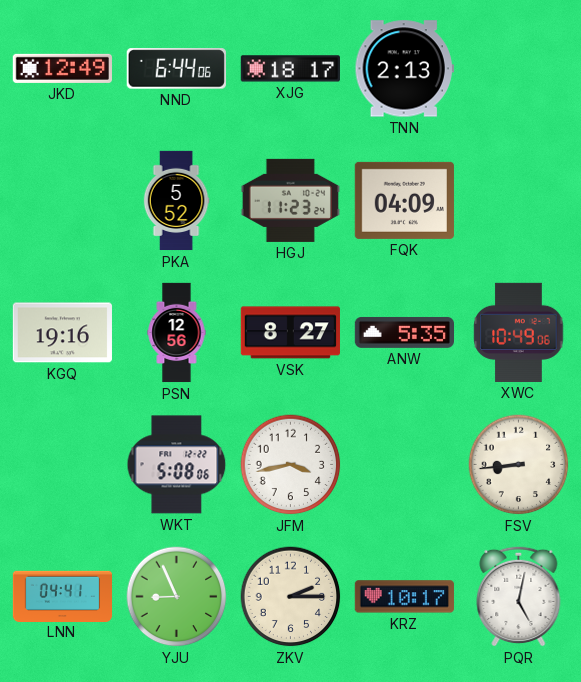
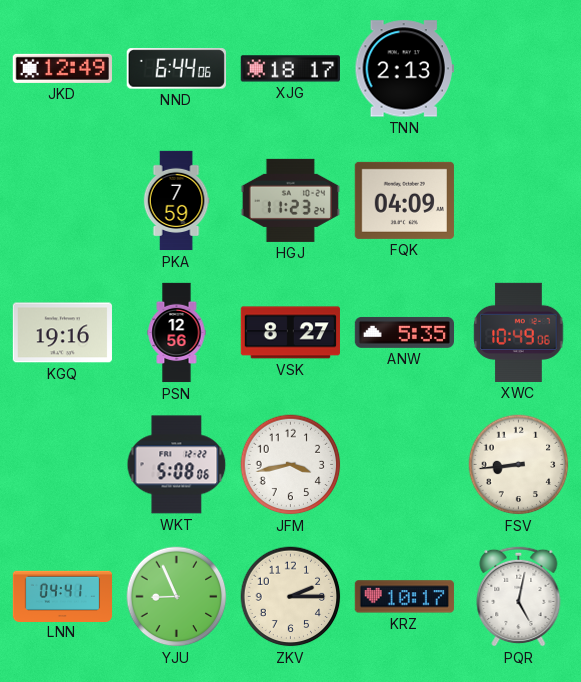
PKA: 5:52 -> 7:59
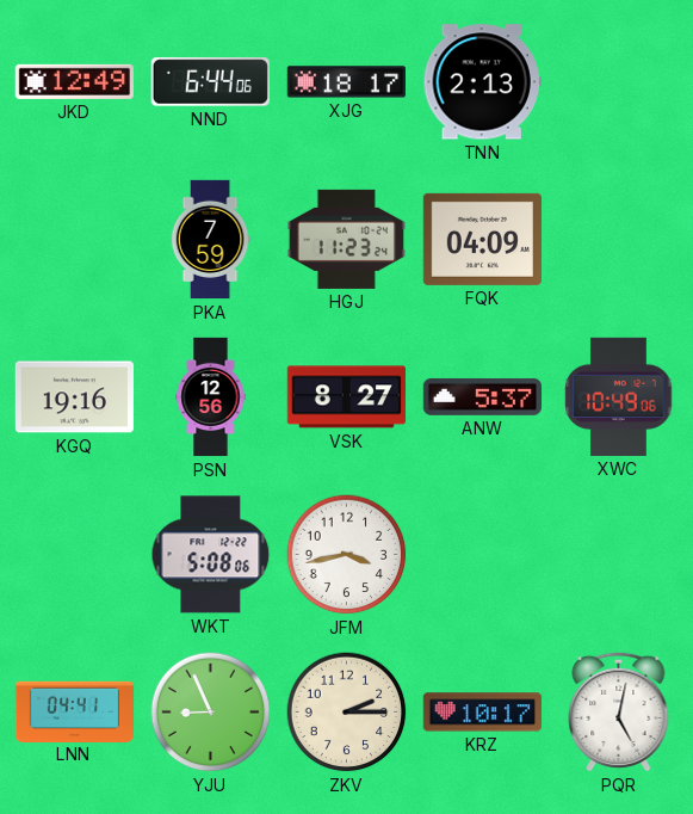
ANW: 5:35 -> 5:37
FSV: 8:44 -> none
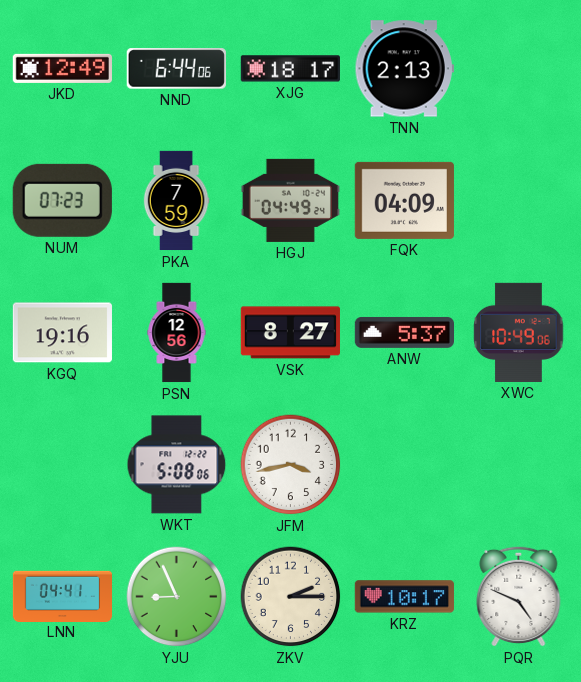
NUM: none -> 07:23
HGJ: 11:23 -> 04:49
PQR: 5:02 -> 4:49
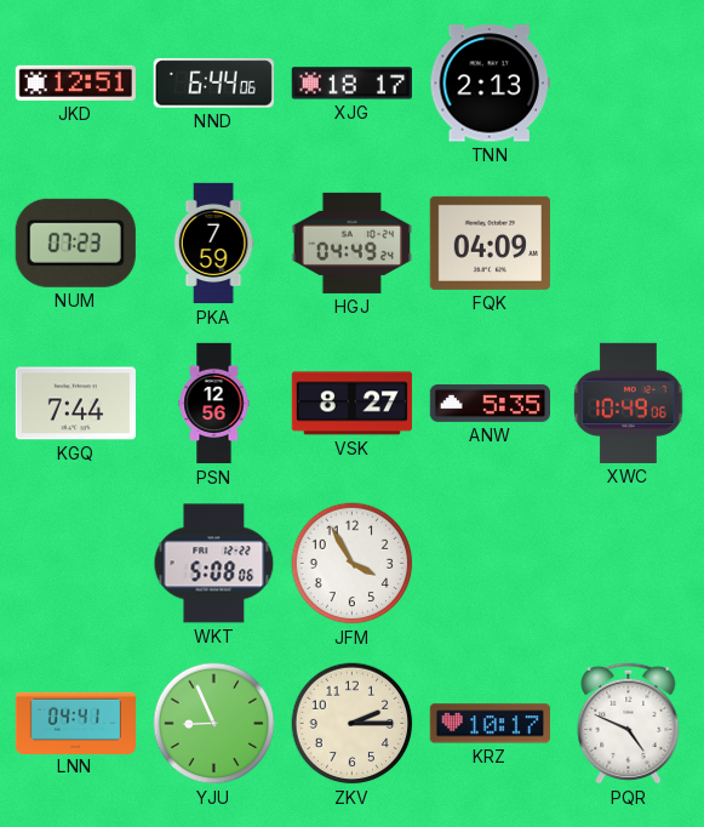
JKD: 12:49 -> 12:51
KGQ: 19:16 -> 7:44
ANW: 5:37 -> 5:35
JFM: 3:43 -> 3:55
